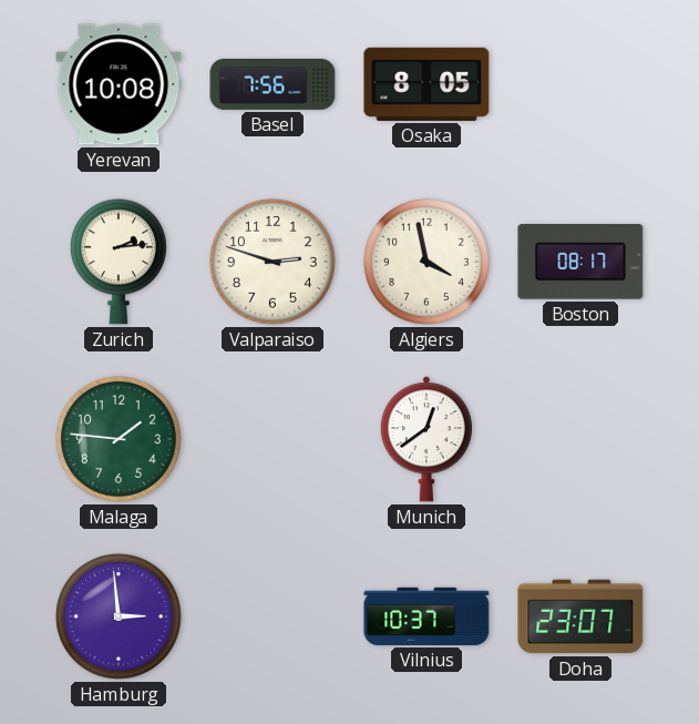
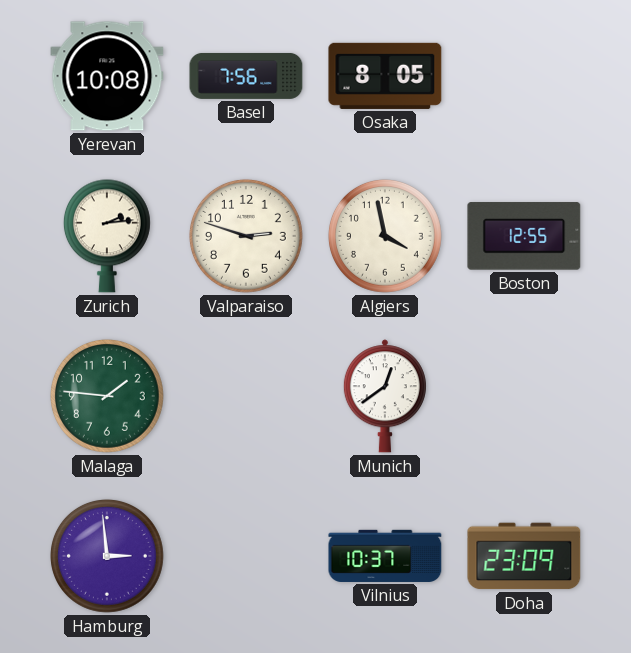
Boston: 08:17 -> 12:55
Doha: 23:07 -> 23:09
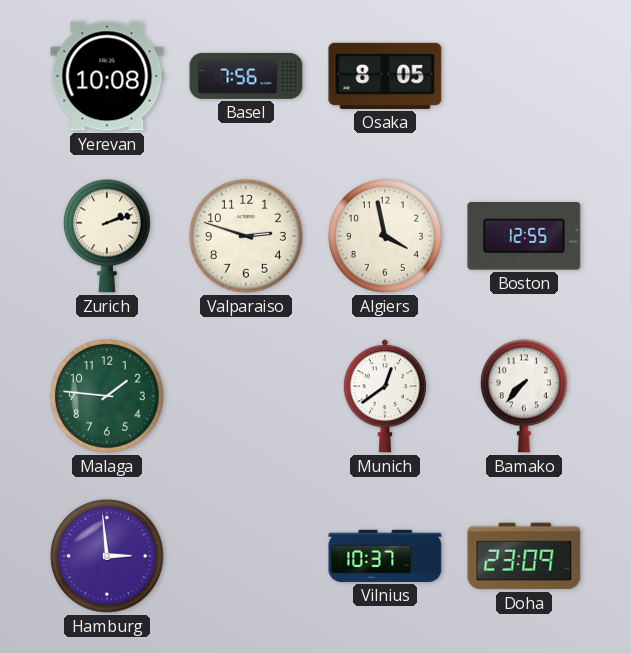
Zurich: 2:14 -> 2:12
Bamako: none -> 7:37
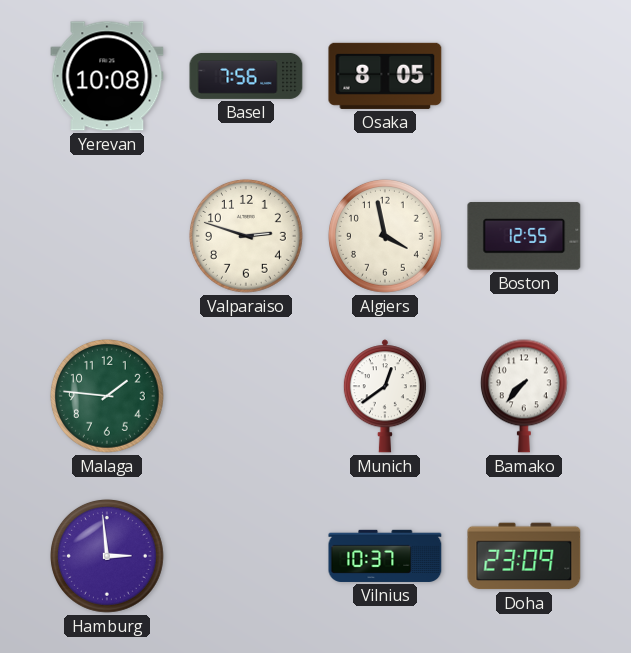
Zurich: 2:12 -> none
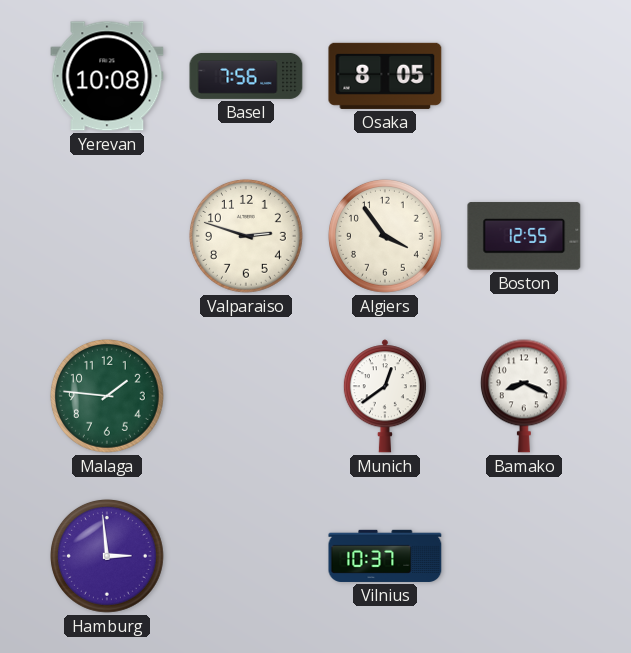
Algiers: 3:58 -> 3:54
Bamako: 7:37 -> 8:19
Doha: 23:09 -> none
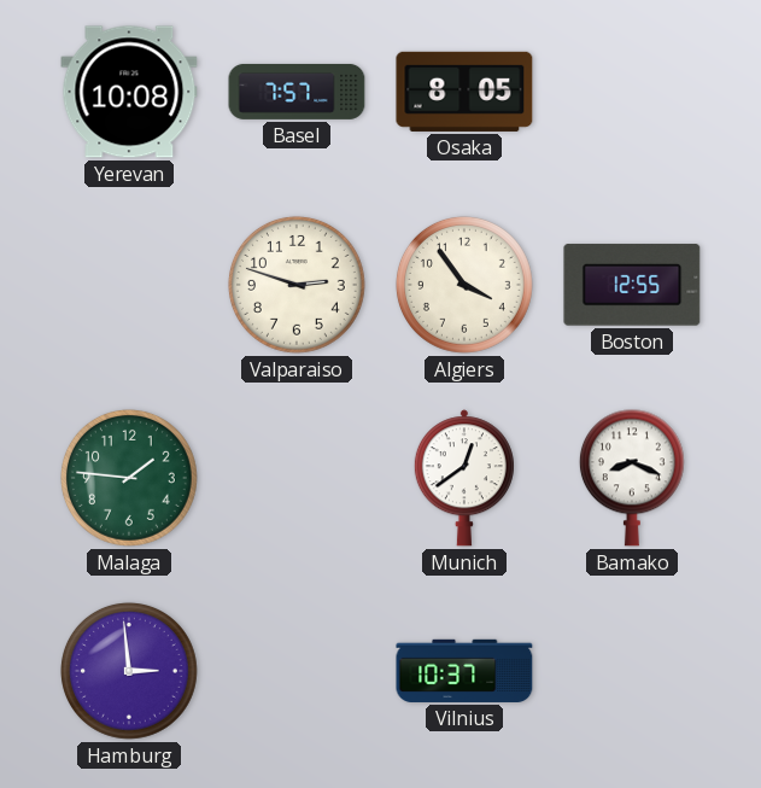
Basel: 7:56 -> 7:57
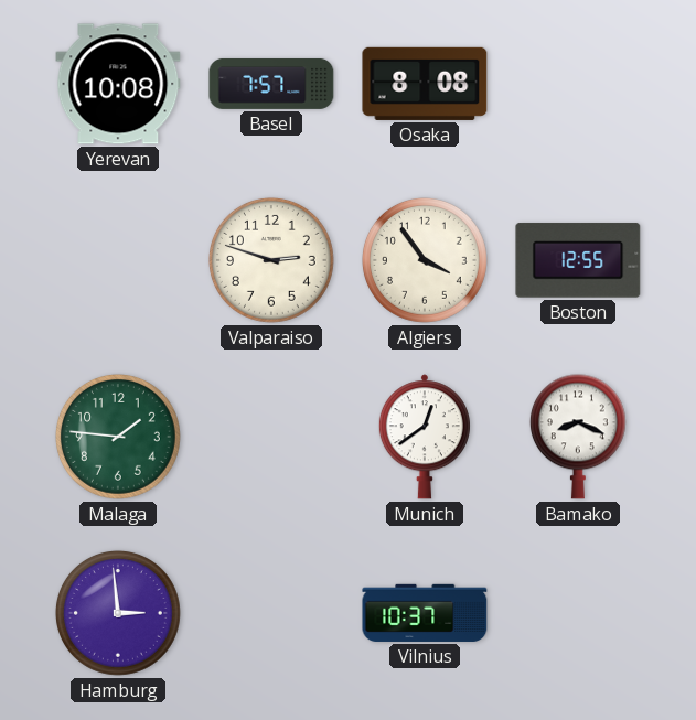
Osaka: 8:05 -> 8:08
